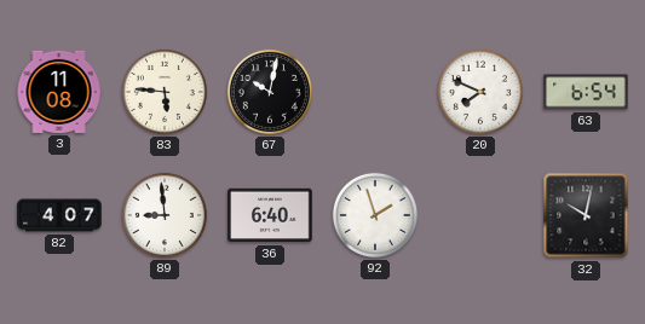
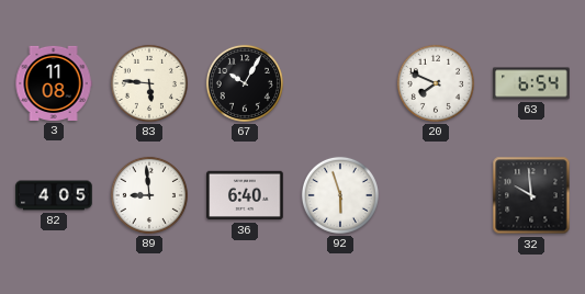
67: 10:02 -> 10:05
82: 4:07 -> 4:05
92: 1:57 -> 5:57
32: 10:02 -> 9:59
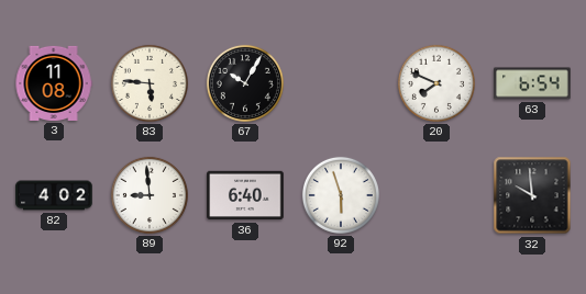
82: 4:05 -> 4:02
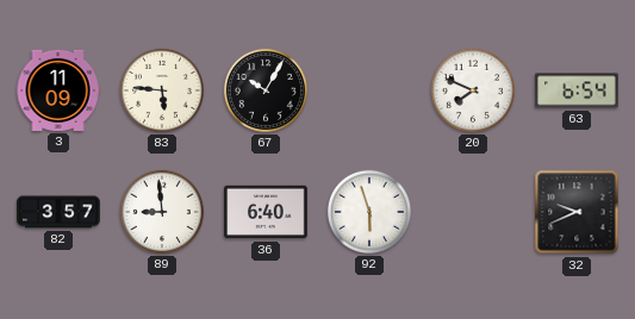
3: 11:08 -> 11:09
82: 4:02 -> 3:57
32: 9:59 -> 9:41
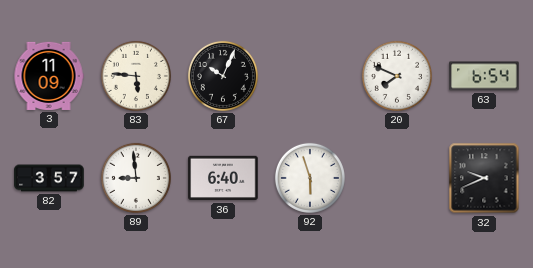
67: 10:05 -> 10:04
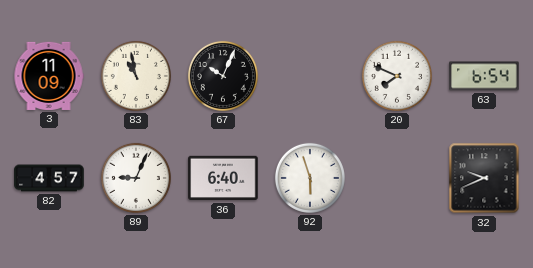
83: 5:46 -> 10:58
82: 3:57 -> 4:57
89: 8:59 -> 9:04
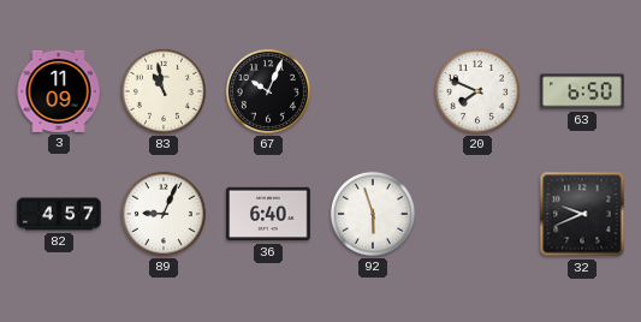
63: 6:54 -> 6:50
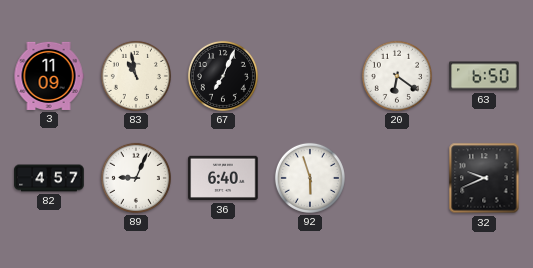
67: 10:04 -> 7:04
20: 7:49 -> 6:21
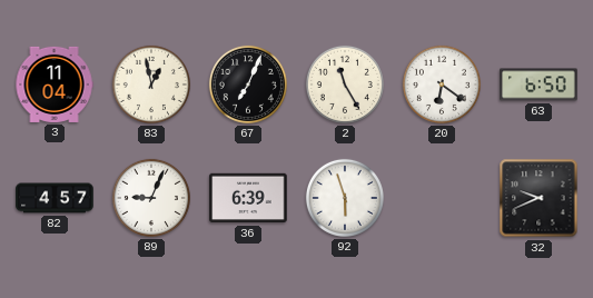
3: 11:09 -> 11:04
83: 10:58 -> 12:58
2: none -> 11:25
36: 6:40 -> 6:39
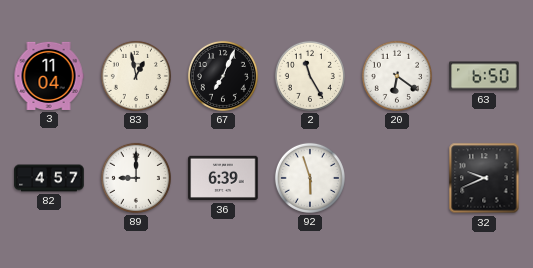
89: 9:04 -> 9:00
